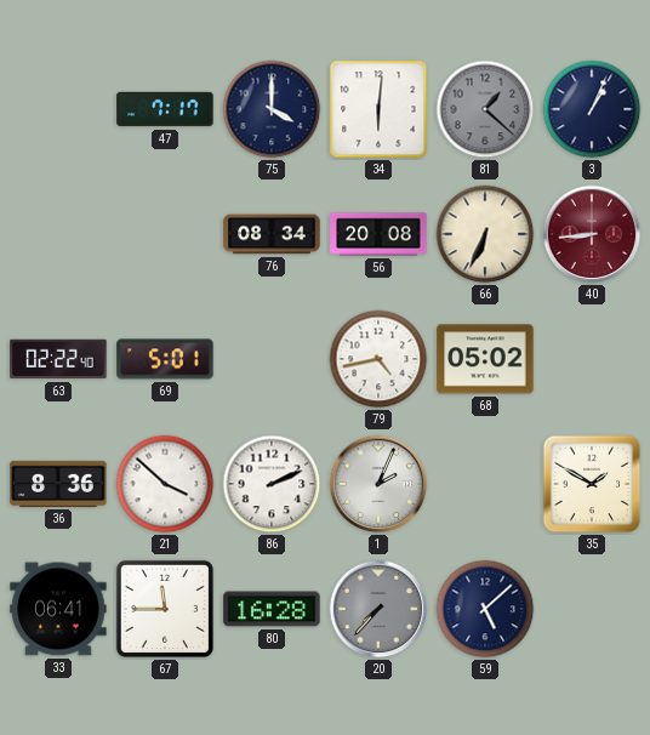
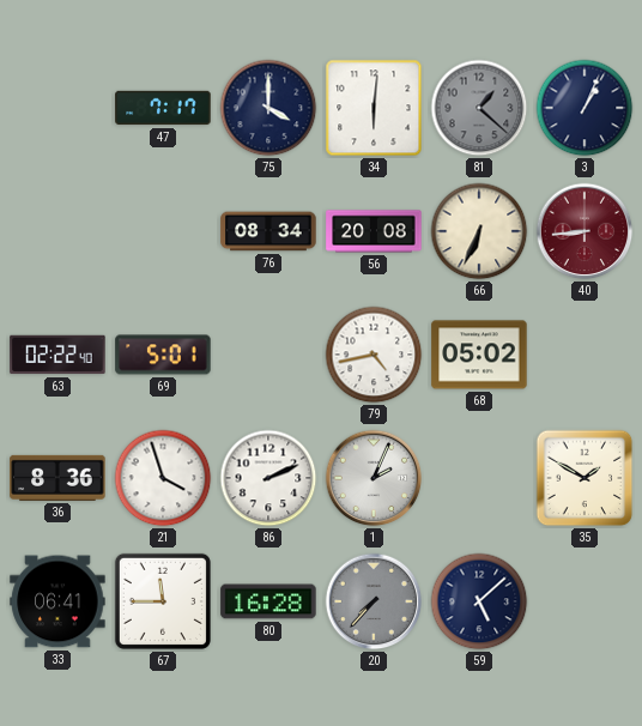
21: 3:52 -> 3:57
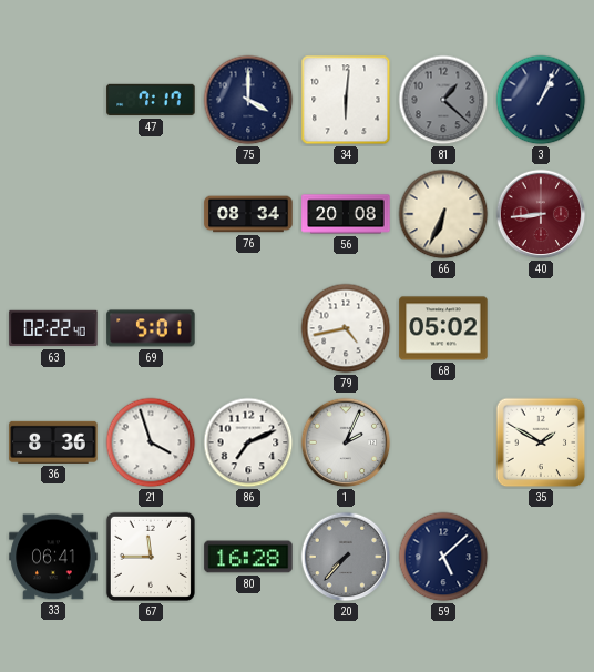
86: 2:11 -> 7:11
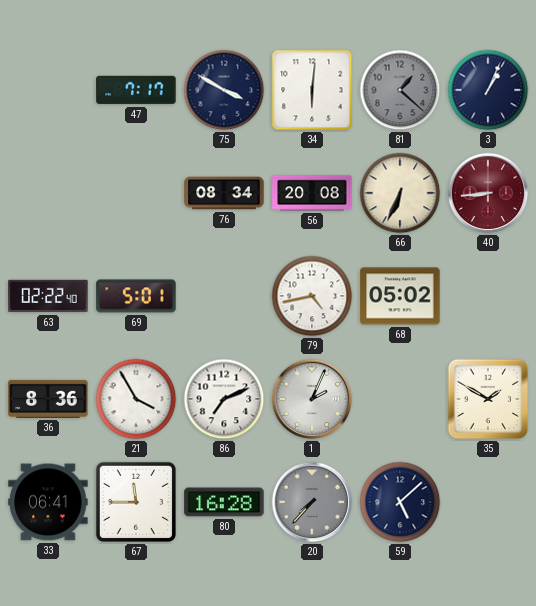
75: 4:00 -> 3:50
21: 3:57 -> 3:55
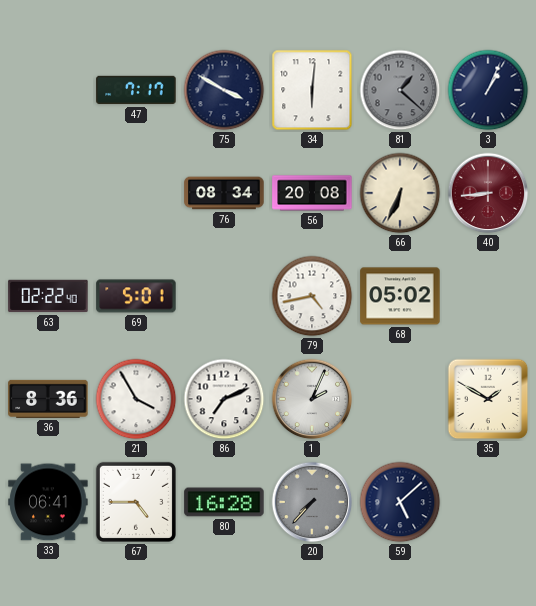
67: 11:45 -> 4:45
